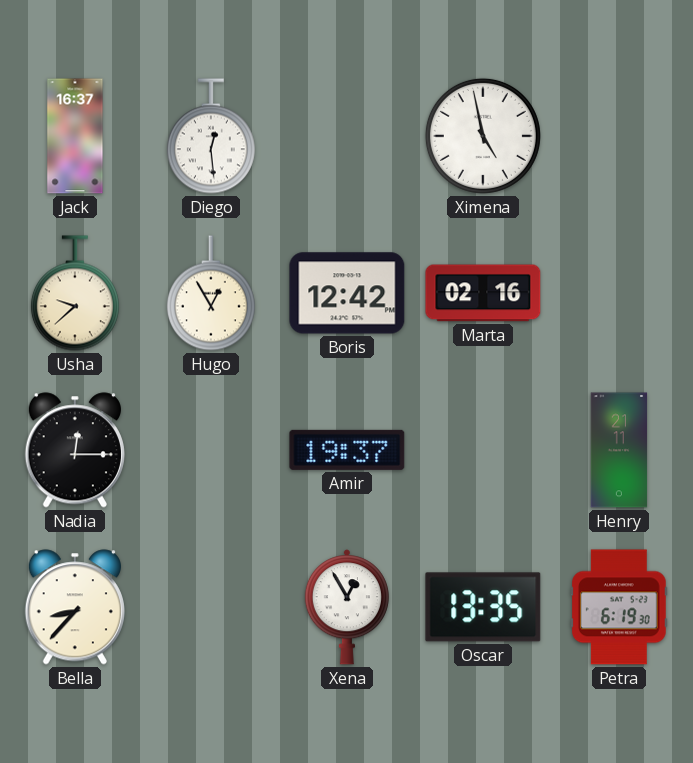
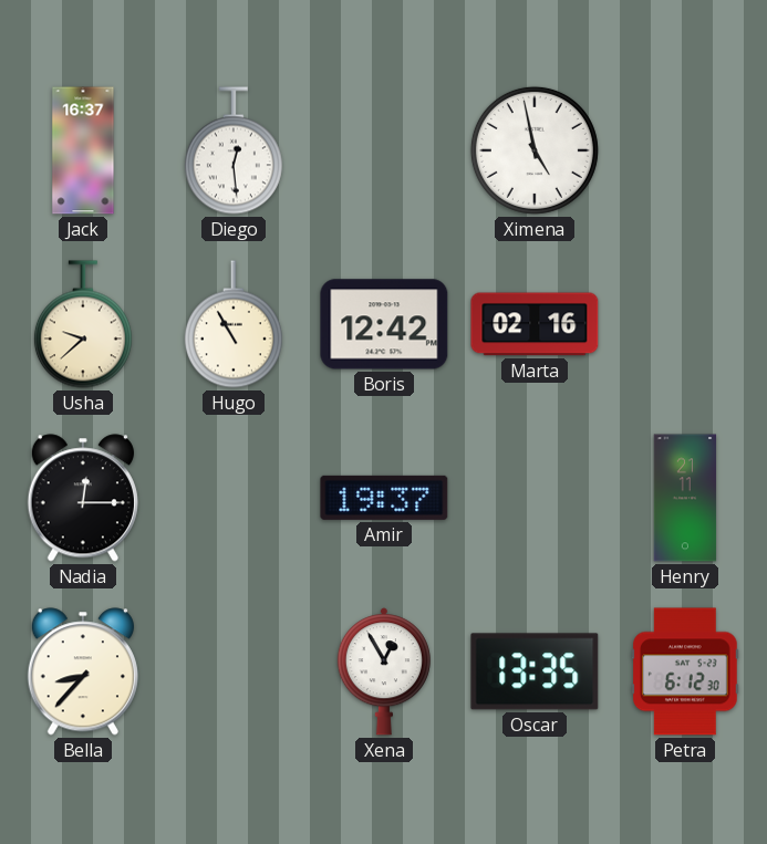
Hugo: 12:55 -> 10:55
Petra: 6:19 -> 6:12
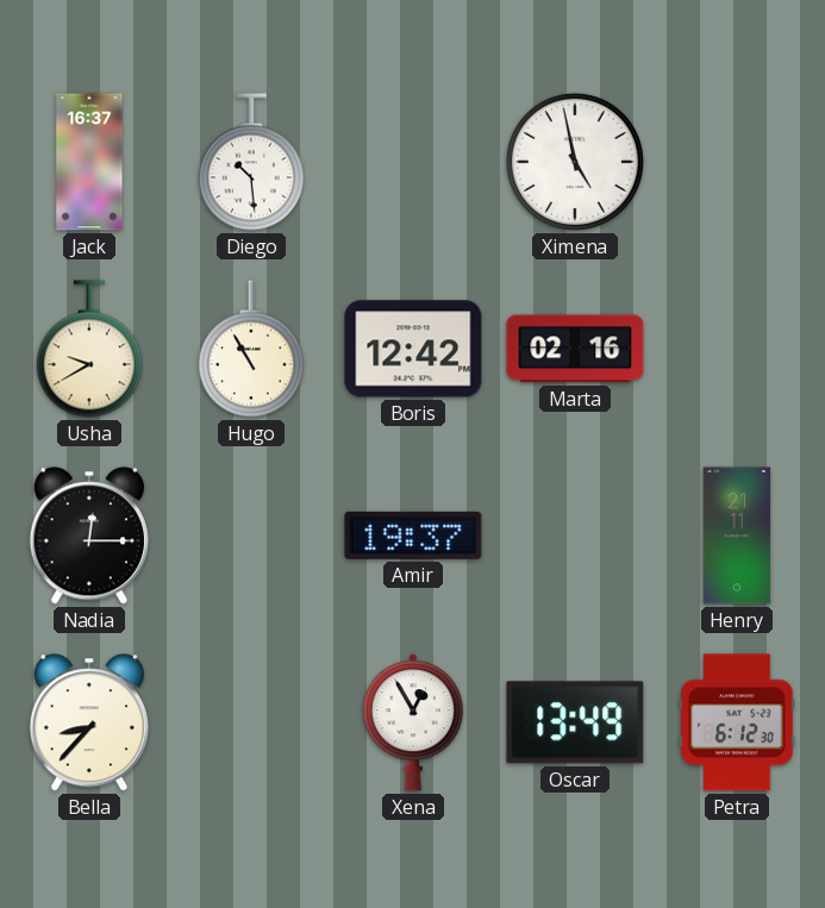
Diego: 12:29 -> 10:29
Usha: 9:38 -> 9:40
Oscar: 13:35 -> 13:49
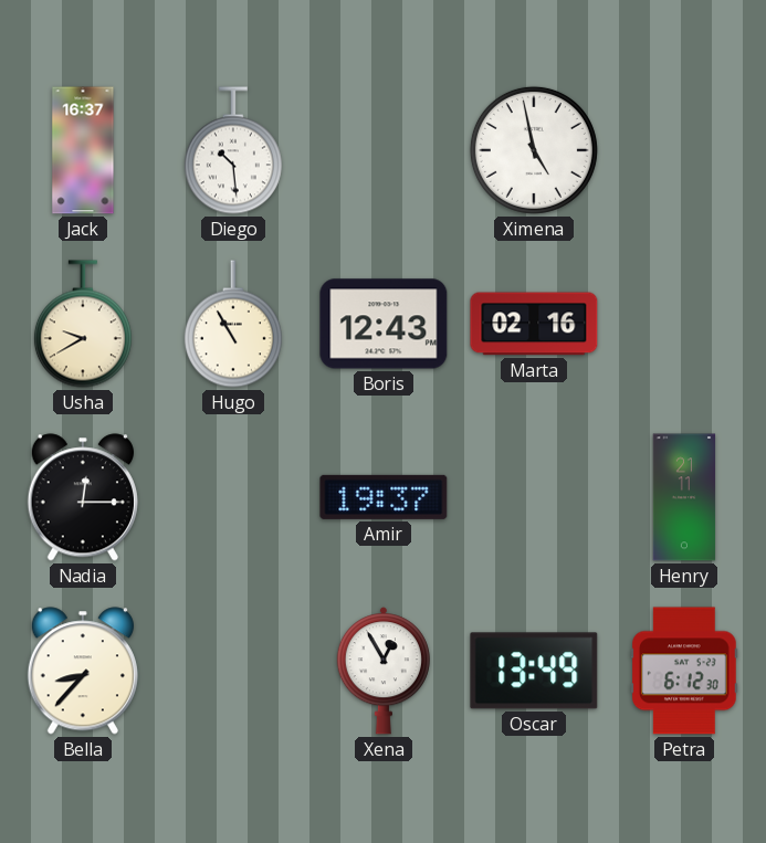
Boris: 12:42 -> 12:43
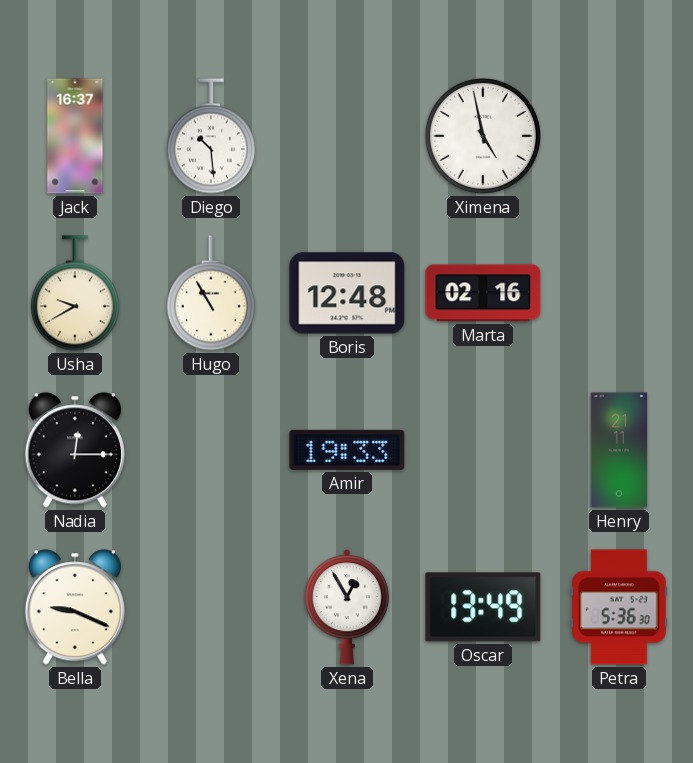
Boris: 12:43 -> 12:48
Amir: 19:37 -> 19:33
Bella: 8:37 -> 9:19
Petra: 6:12 -> 5:36
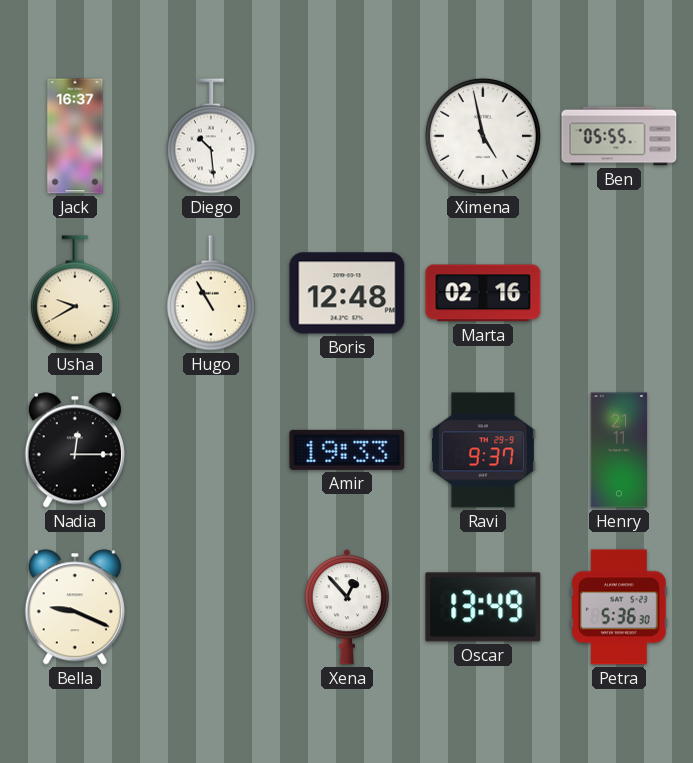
Ben: none -> 05:55
Ravi: none -> 9:37
Xena: 12:55 -> 12:53
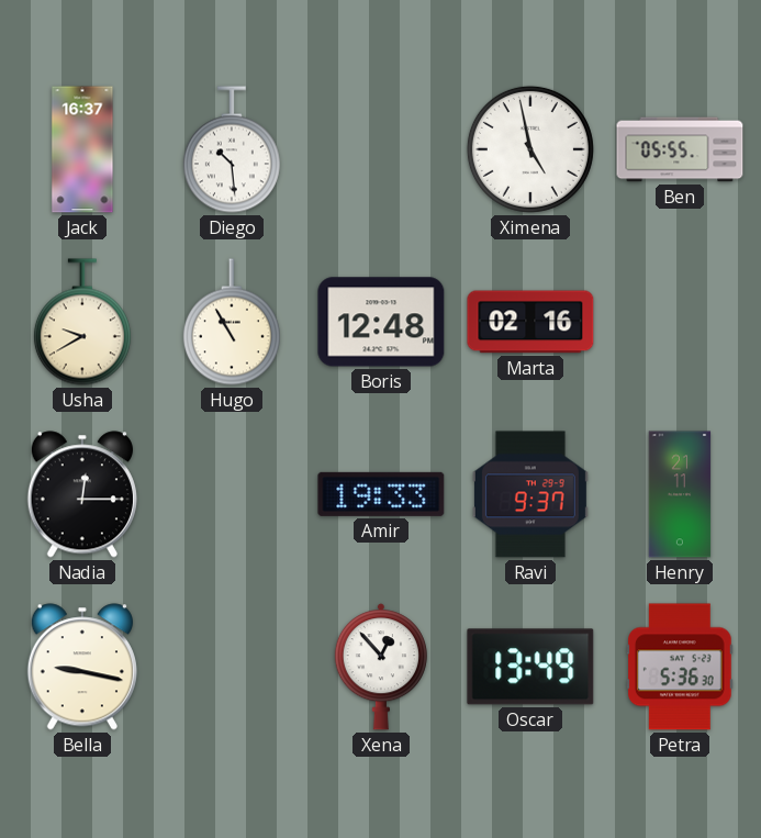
Bella: 9:19 -> 9:17
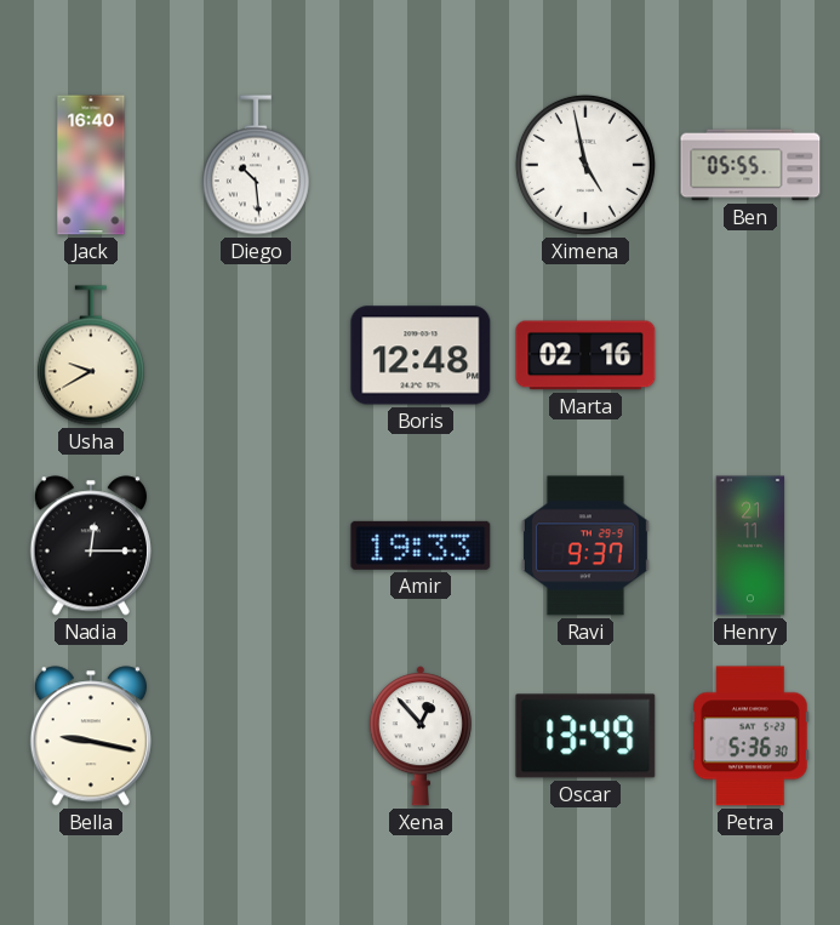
Jack: 16:37 -> 16:40
Hugo: 10:55 -> none
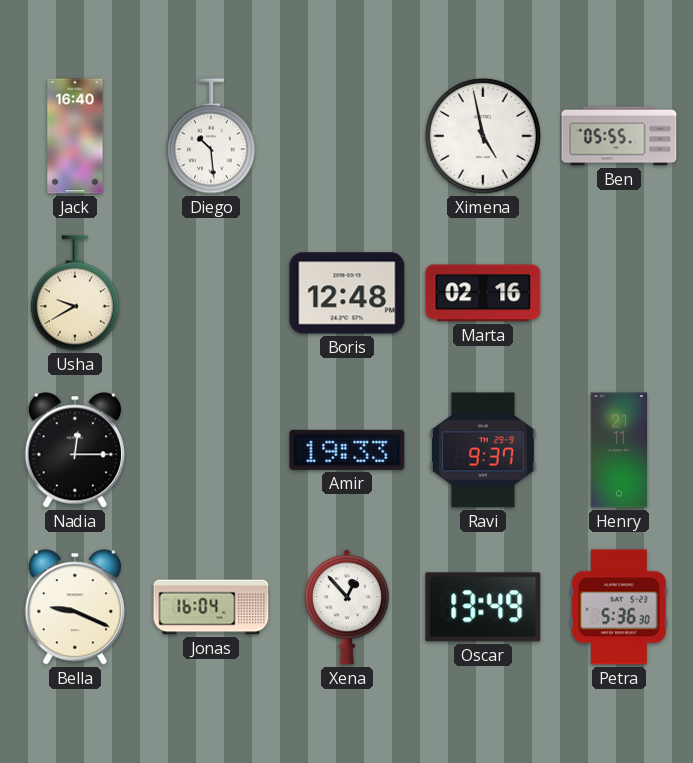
Bella: 9:17 -> 9:19
Jonas: none -> 16:04
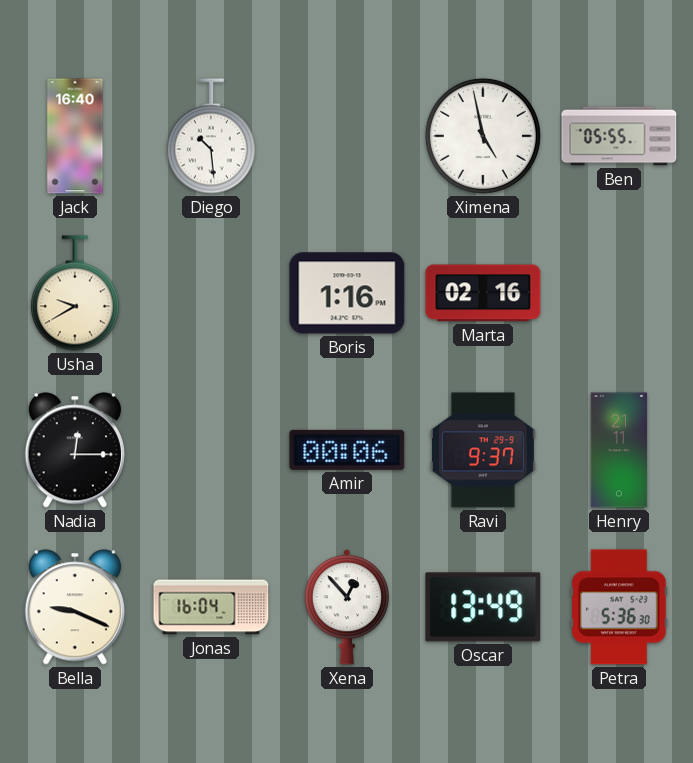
Boris: 12:48 -> 1:16
Amir: 19:33 -> 00:06
